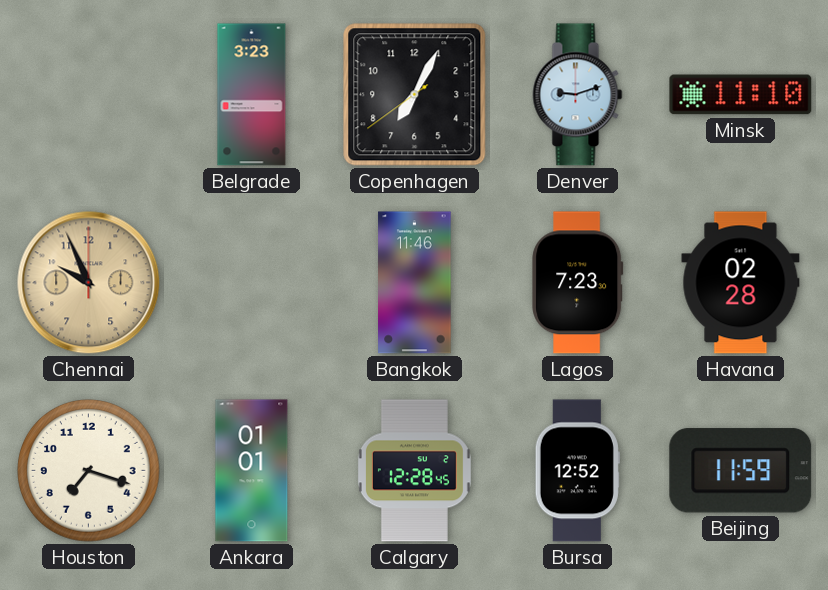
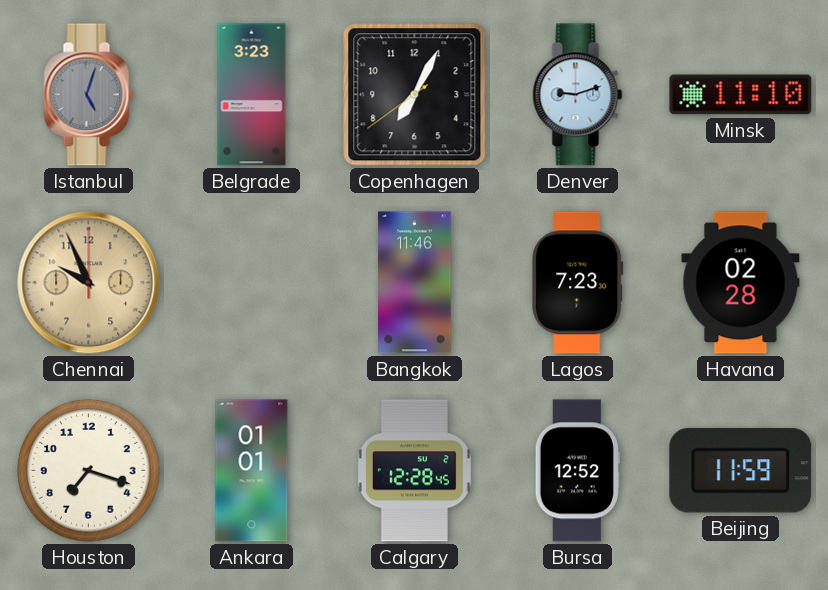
Istanbul: none -> 5:03
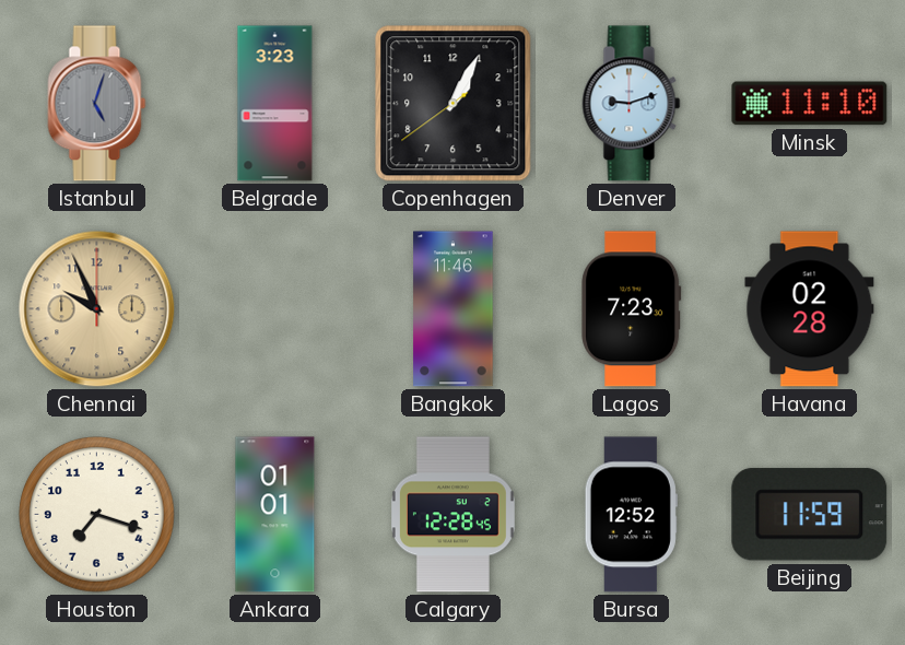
Copenhagen: 7:04 -> 1:04
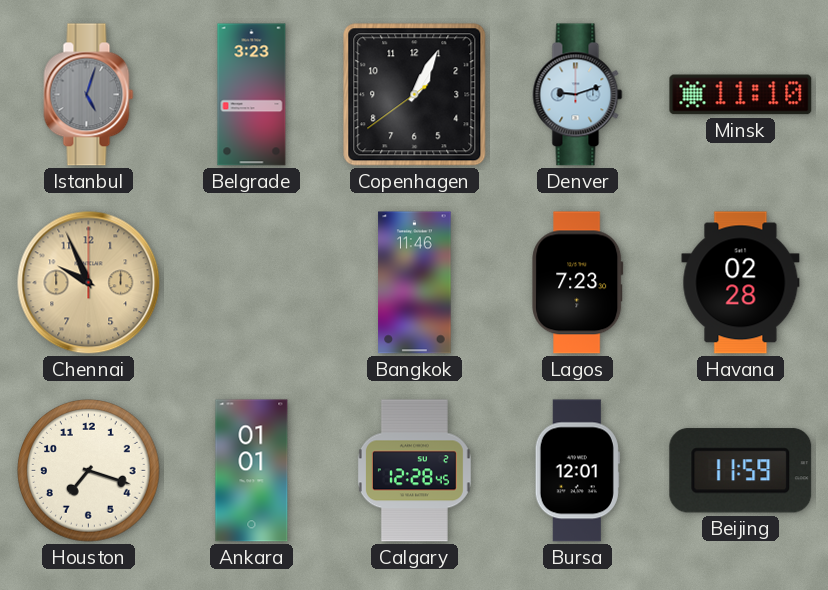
Bursa: 12:52 -> 12:01
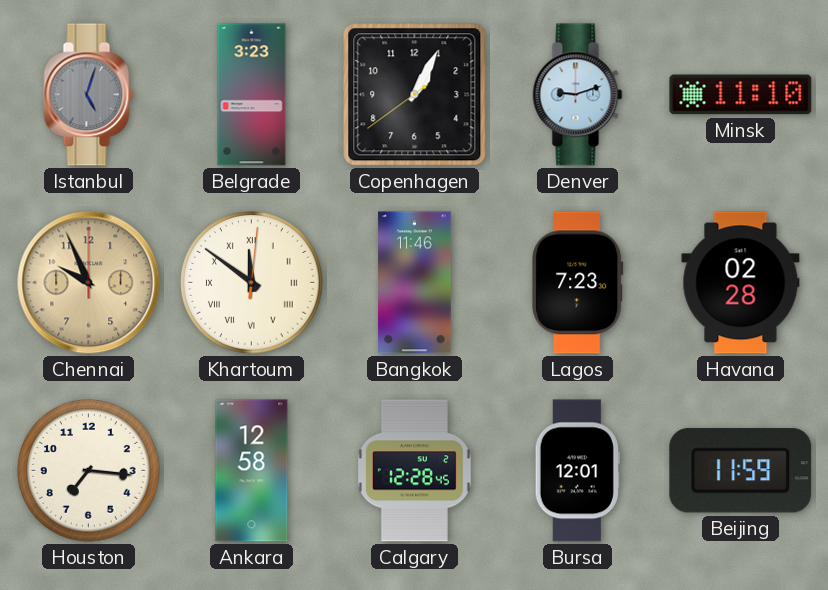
Khartoum: none -> 11:51
Houston: 7:18 -> 7:16
Ankara: 01:01 -> 12:58
